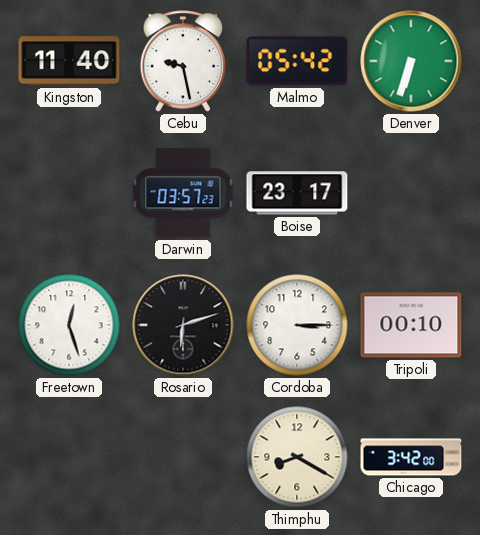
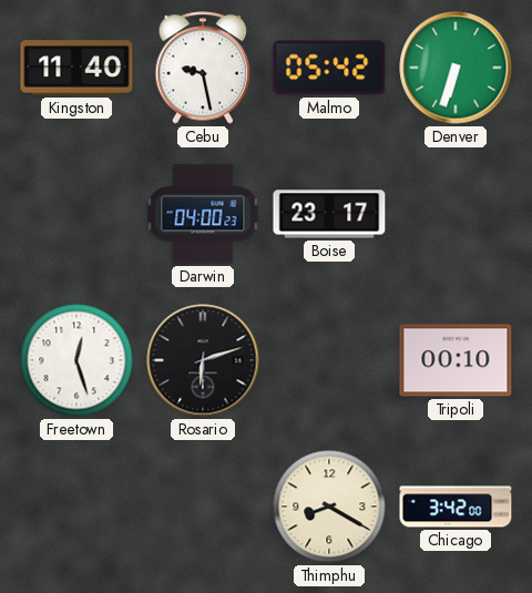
Darwin: 03:57 -> 04:00
Cordoba: 3:15 -> none
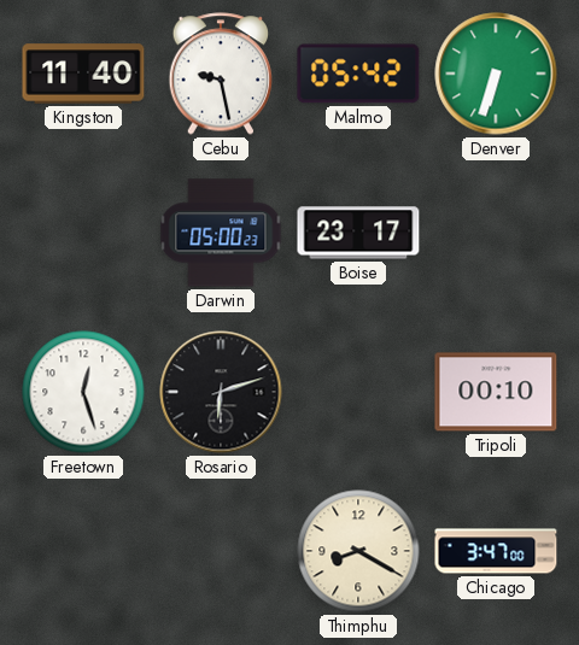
Darwin: 04:00 -> 05:00
Chicago: 3:42 -> 3:47
